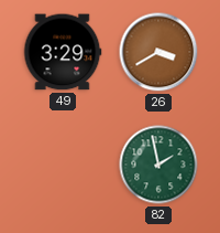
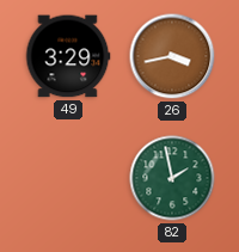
26: 3:40 -> 3:43
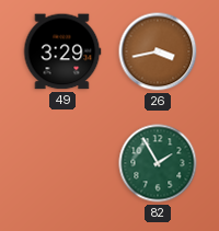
82: 1:58 -> 1:55
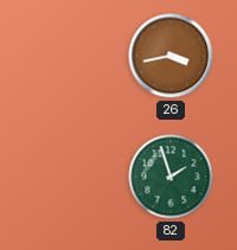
49: 3:29 -> none
82: 1:55 -> 1:57
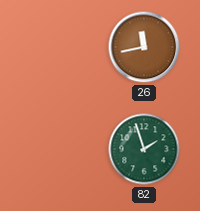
26: 3:43 -> 11:43
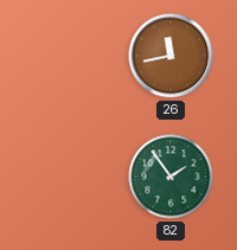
82: 1:57 -> 1:54
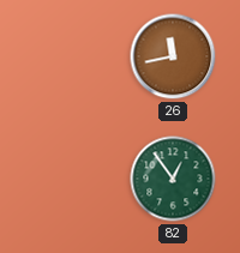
82: 1:54 -> 12:54
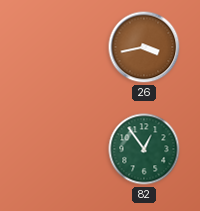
26: 11:43 -> 3:43
